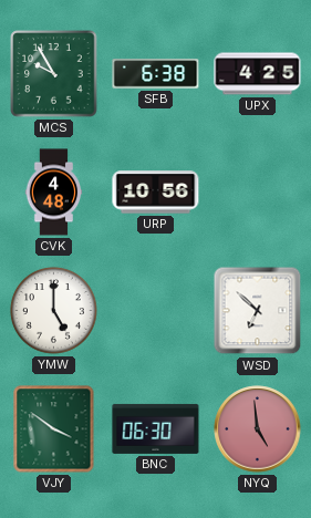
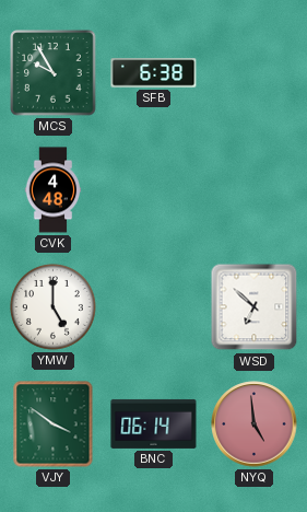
UPX: 4:25 -> none
URP: 10:56 -> none
BNC: 06:30 -> 06:14
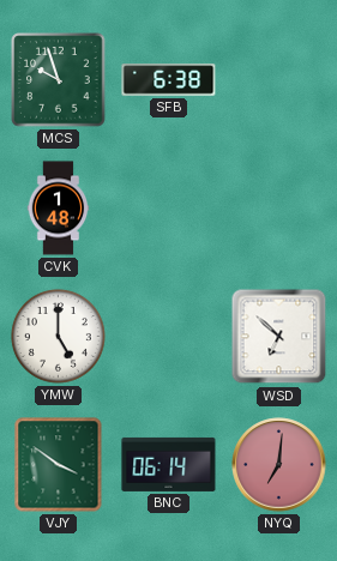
MCS: 9:55 -> 9:57
CVK: 4:48 -> 1:48
NYQ: 4:59 -> 7:01
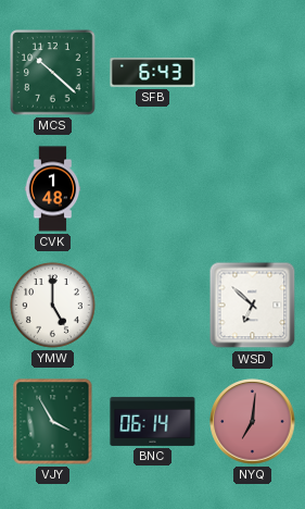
MCS: 9:57 -> 10:22
SFB: 6:38 -> 6:43
VJY: 3:51 -> 3:55
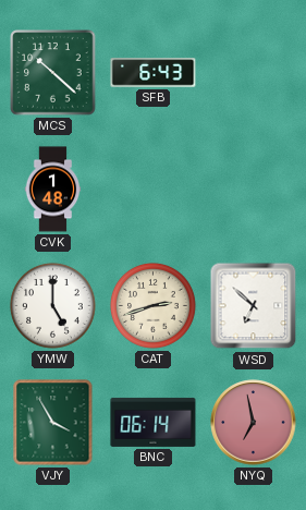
CAT: none -> 2:42
NYQ: 7:01 -> 6:58
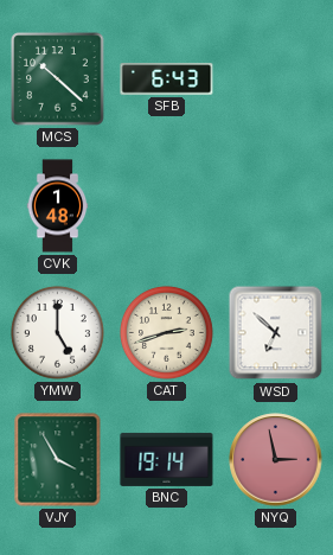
BNC: 06:14 -> 19:14
NYQ: 6:58 -> 2:58
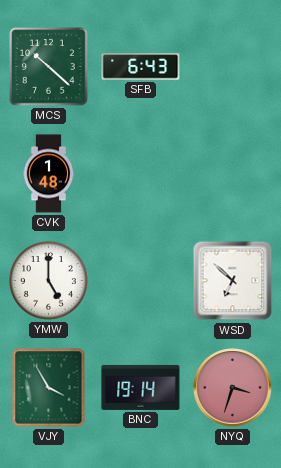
CAT: 2:42 -> none
NYQ: 2:58 -> 3:33
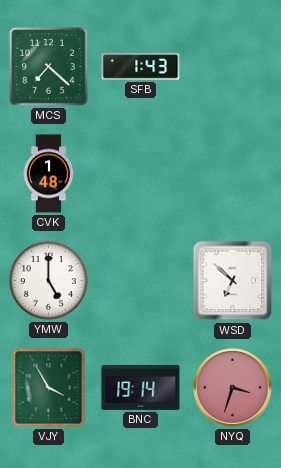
MCS: 10:22 -> 7:22
SFB: 6:43 -> 1:43
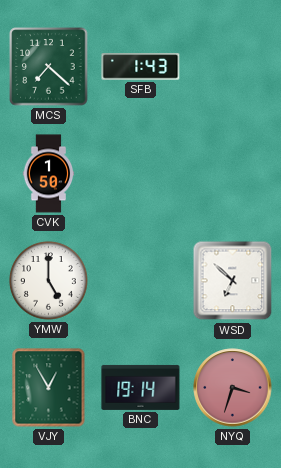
CVK: 1:48 -> 1:50
VJY: 3:55 -> 12:55
